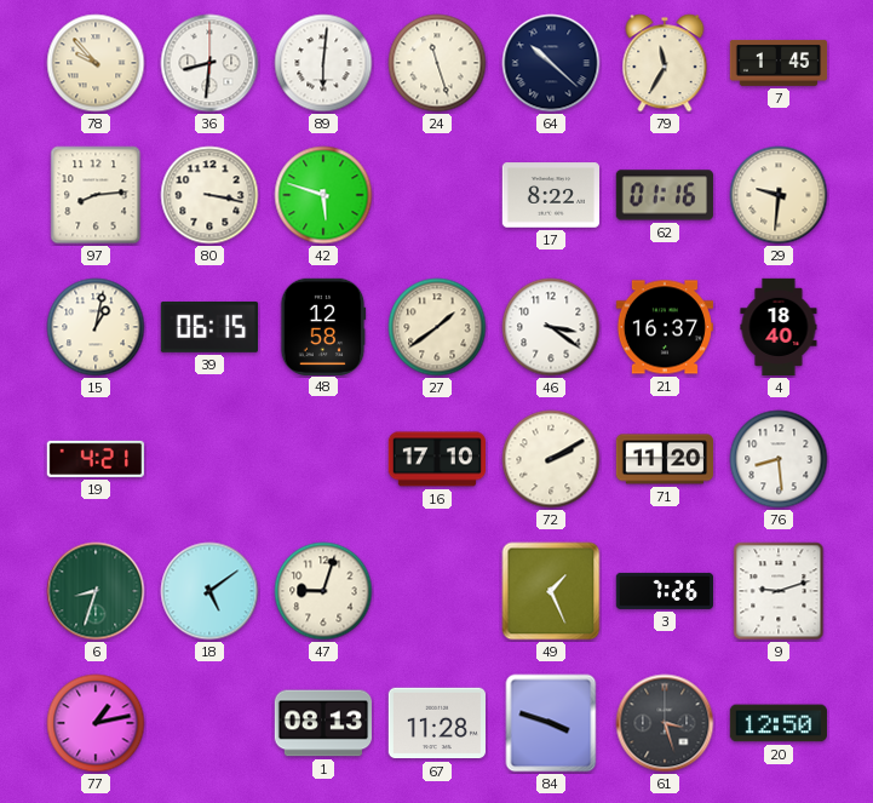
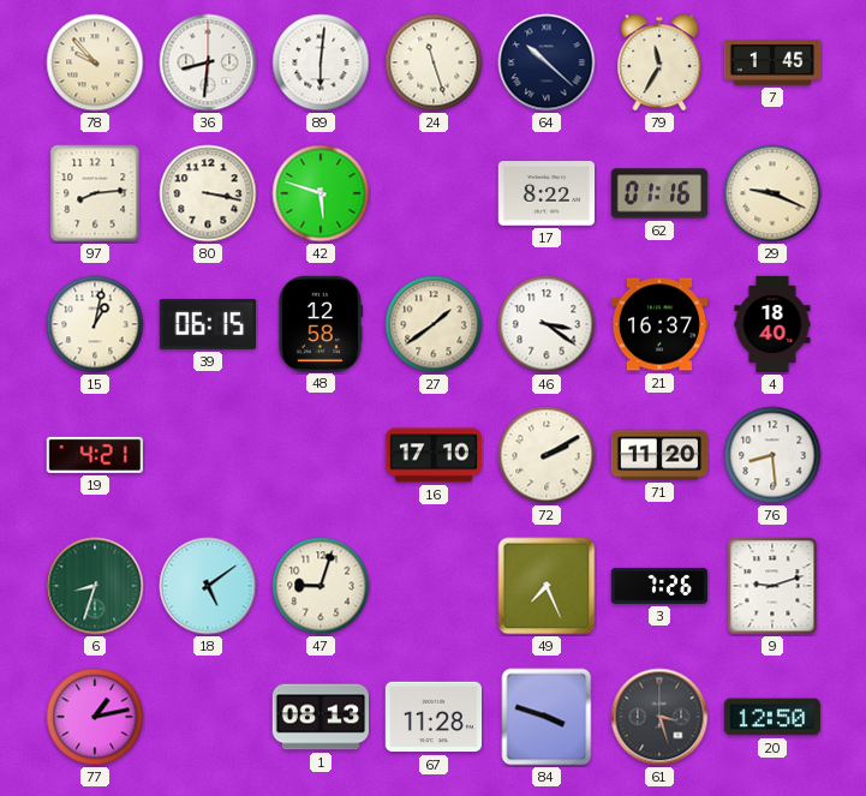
29: 9:31 -> 9:19
49: 1:26 -> 7:26
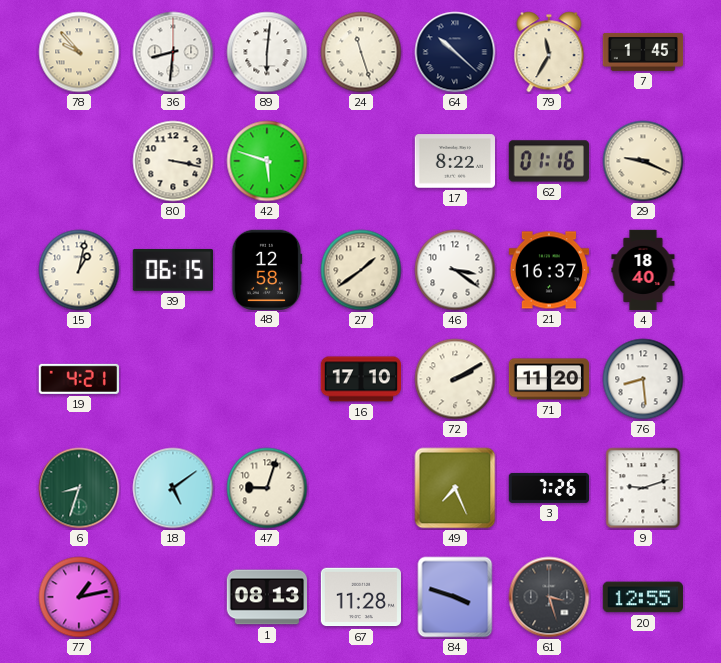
97: 8:14 -> none
20: 12:50 -> 12:55
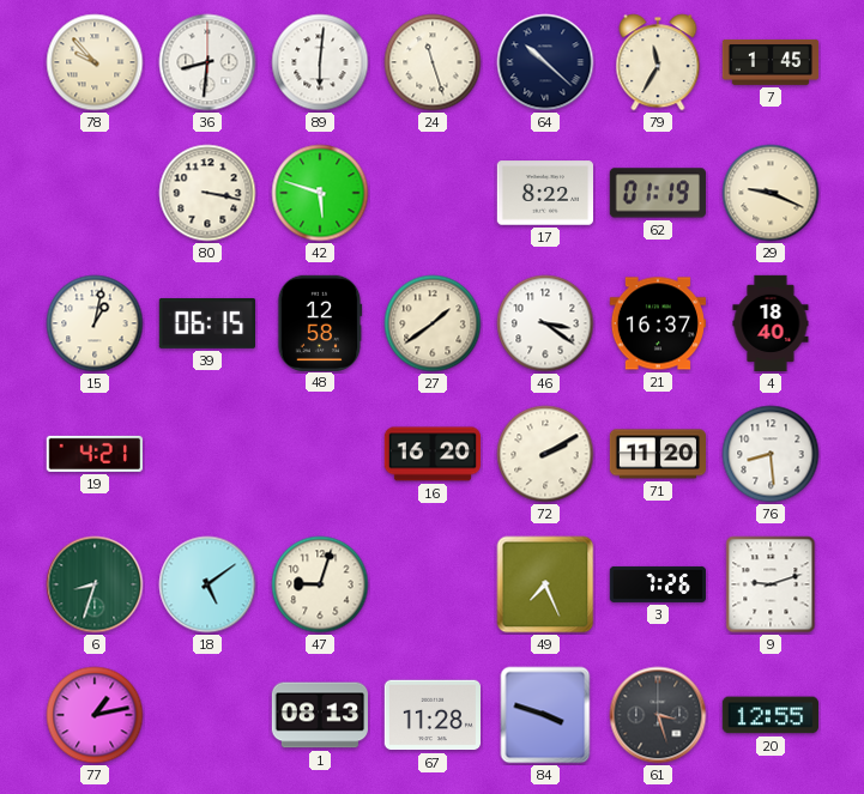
62: 01:16 -> 01:19
16: 17:10 -> 16:20
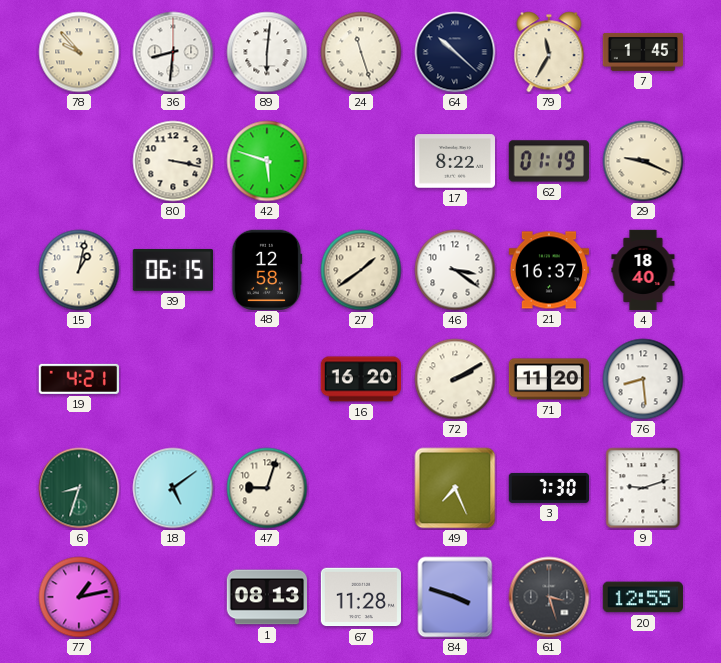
3: 7:26 -> 7:30
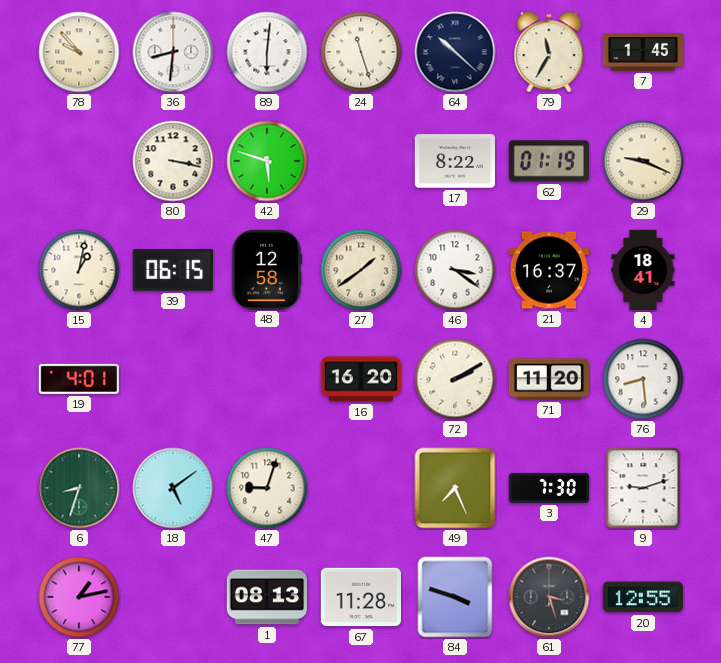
4: 18:40 -> 18:41
19: 4:21 -> 4:01
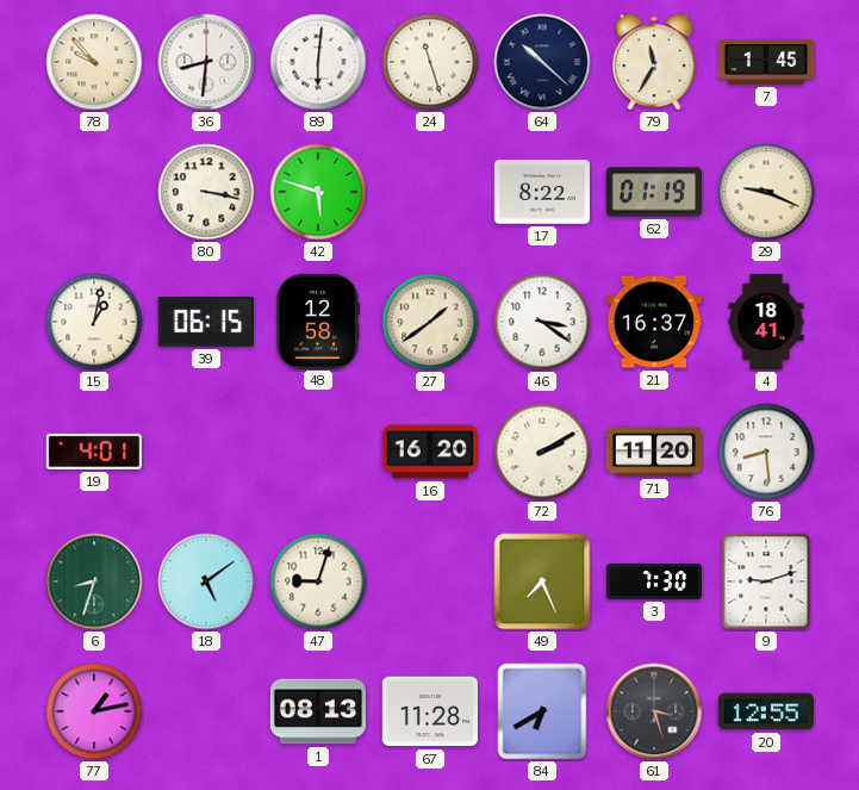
84: 3:48 -> 6:40
